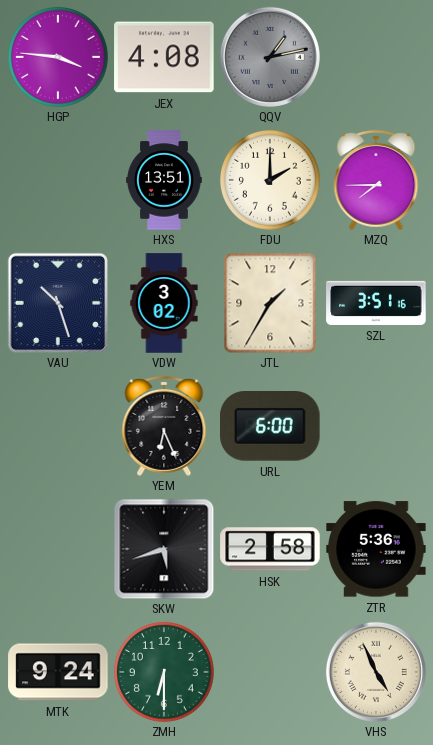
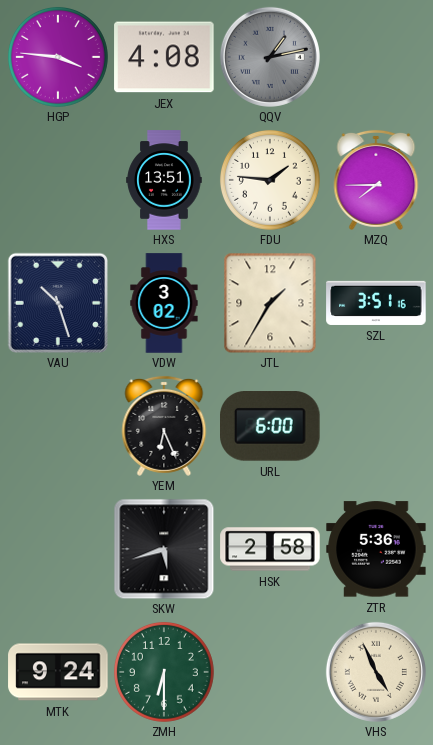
FDU: 2:00 -> 1:46
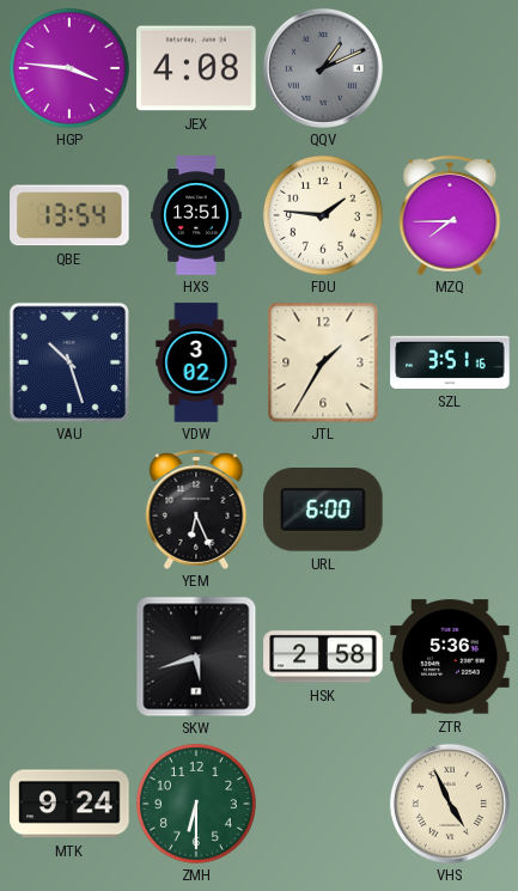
QQV: 1:13 -> 1:11
QBE: none -> 13:54
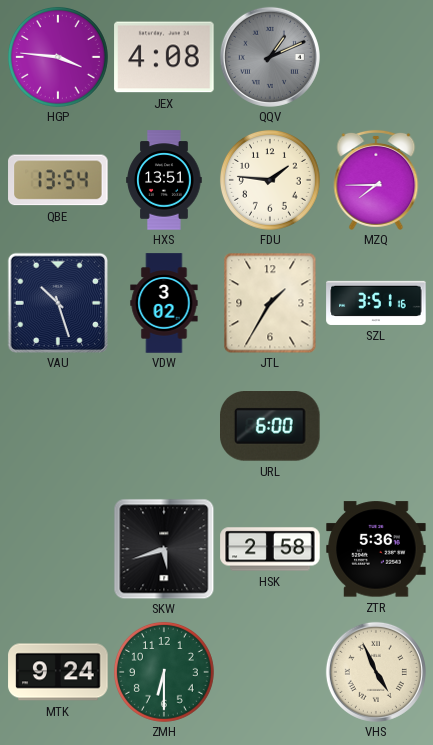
YEM: 6:26 -> none
